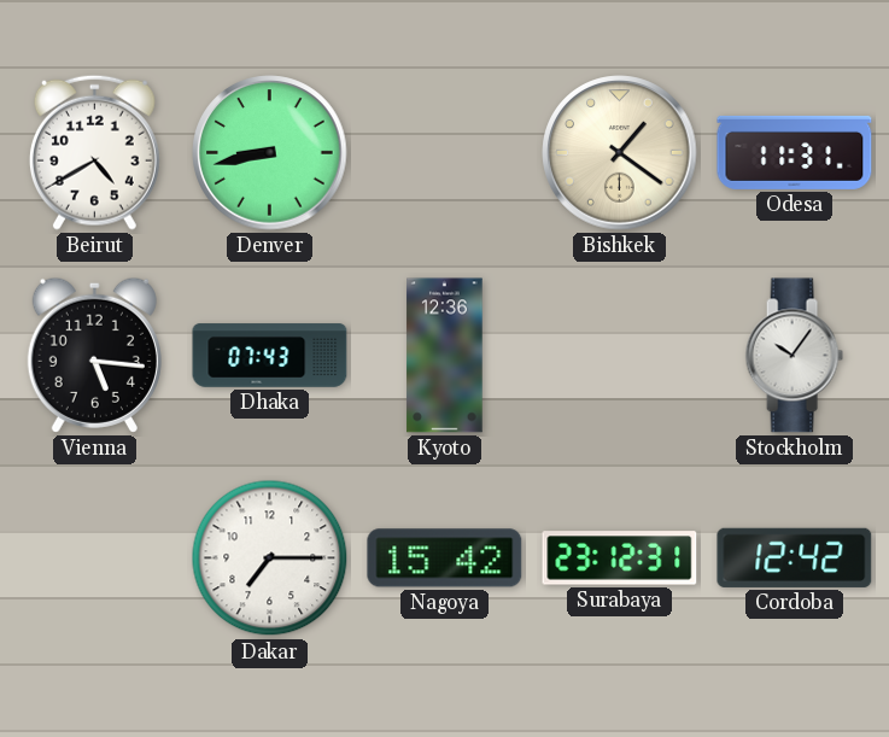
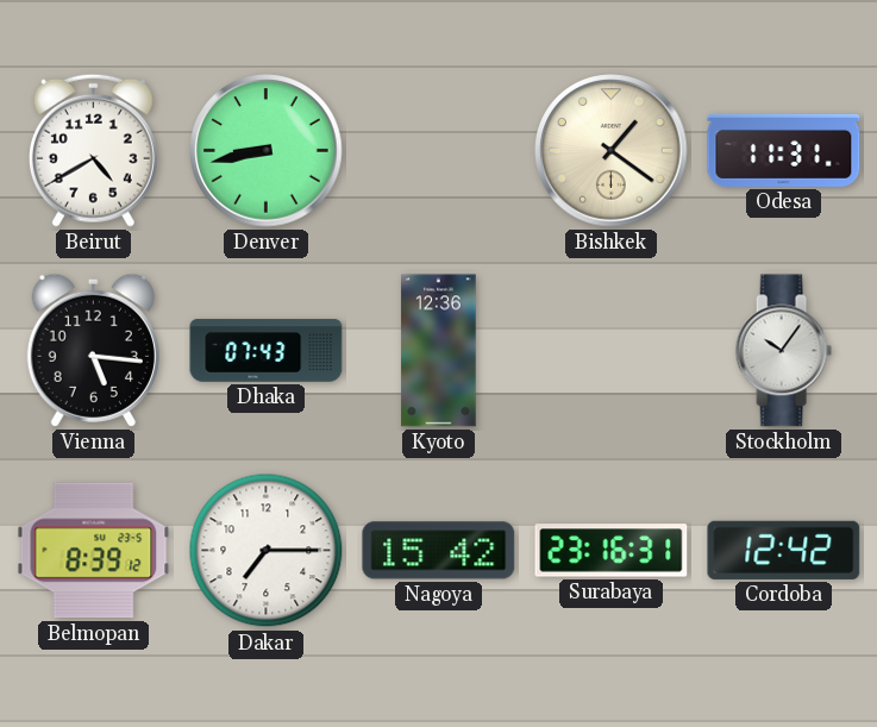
Belmopan: none -> 8:39
Surabaya: 23:12 -> 23:16
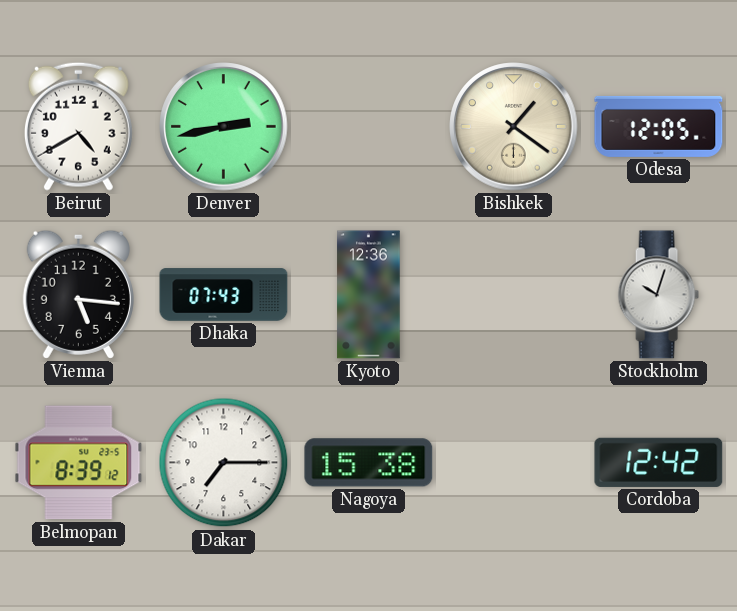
Denver: 8:43 -> 2:43
Odesa: 11:31 -> 12:05
Stockholm: 10:06 -> 10:03
Nagoya: 15:42 -> 15:38
Surabaya: 23:16 -> none
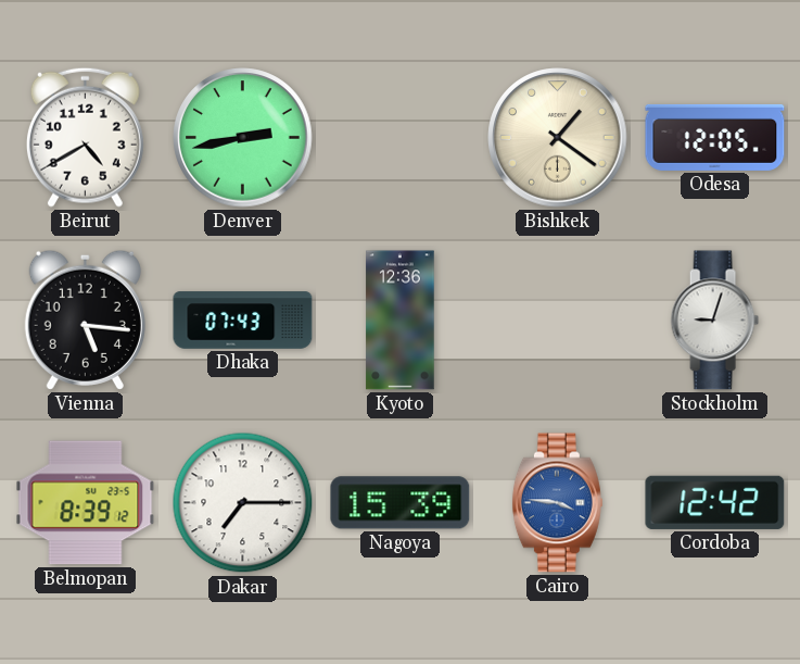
Stockholm: 10:03 -> 9:03
Nagoya: 15:38 -> 15:39
Cairo: none -> 3:46
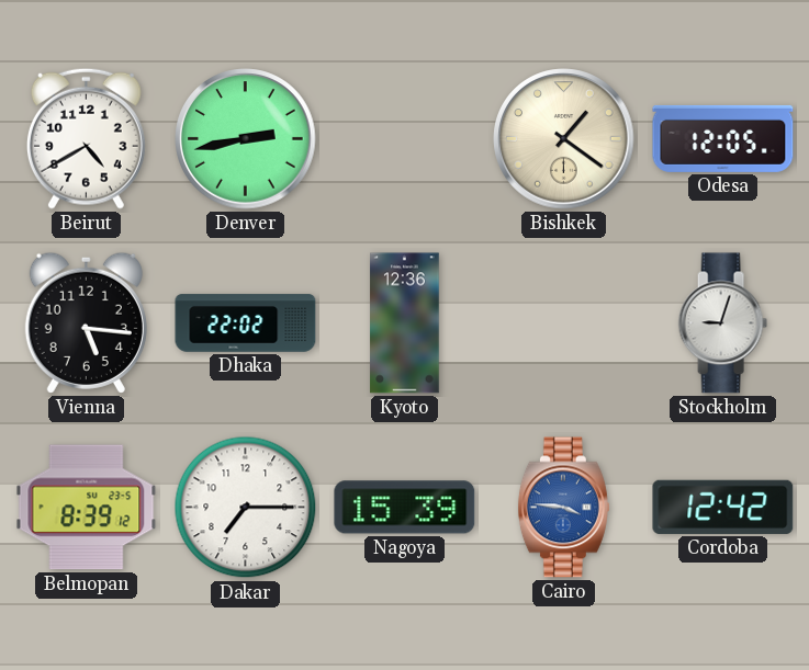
Dhaka: 07:43 -> 22:02
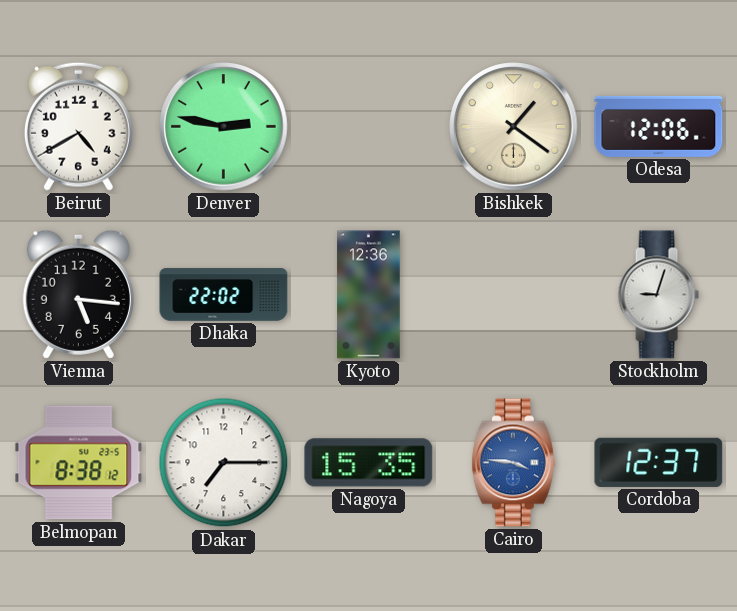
Denver: 2:43 -> 2:47
Odesa: 12:05 -> 12:06
Belmopan: 8:39 -> 8:38
Nagoya: 15:39 -> 15:35
Cordoba: 12:42 -> 12:37
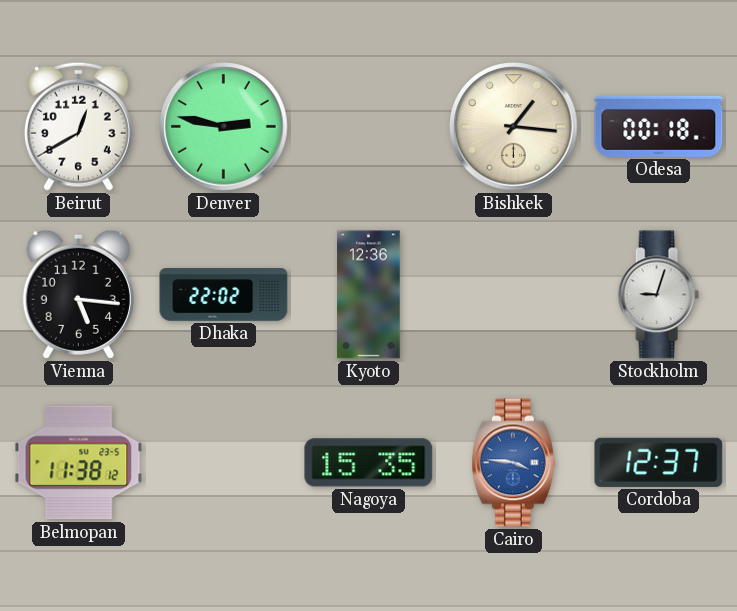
Beirut: 4:40 -> 12:40
Bishkek: 1:21 -> 1:16
Odesa: 12:06 -> 00:18
Belmopan: 8:38 -> 11:38
Dakar: 7:15 -> none
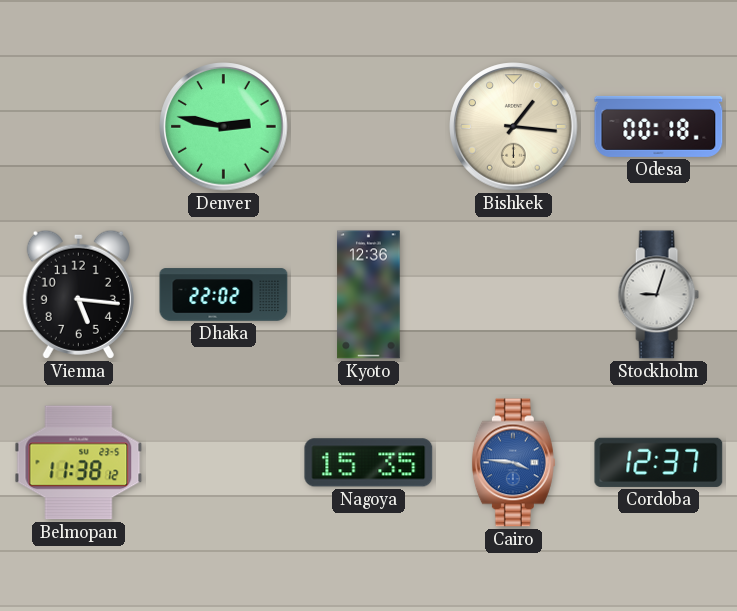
Beirut: 12:40 -> none
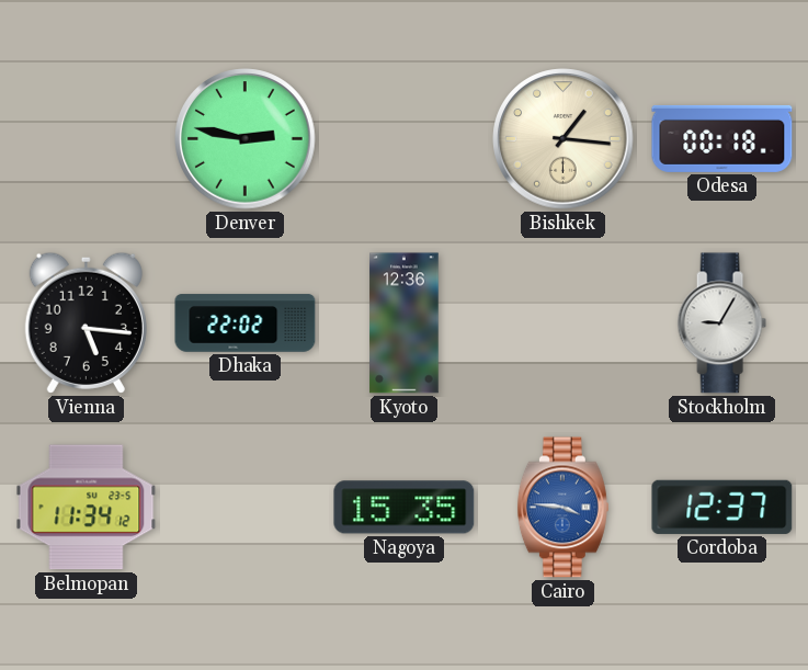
Stockholm: 9:03 -> 9:05
Belmopan: 11:38 -> 11:34
